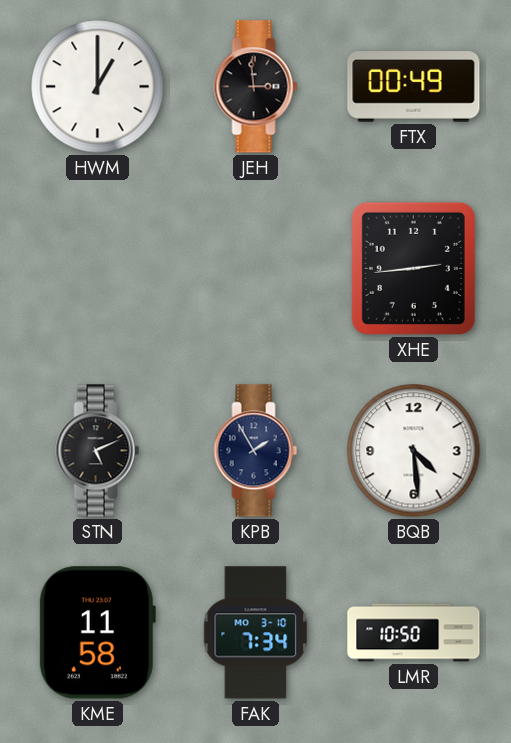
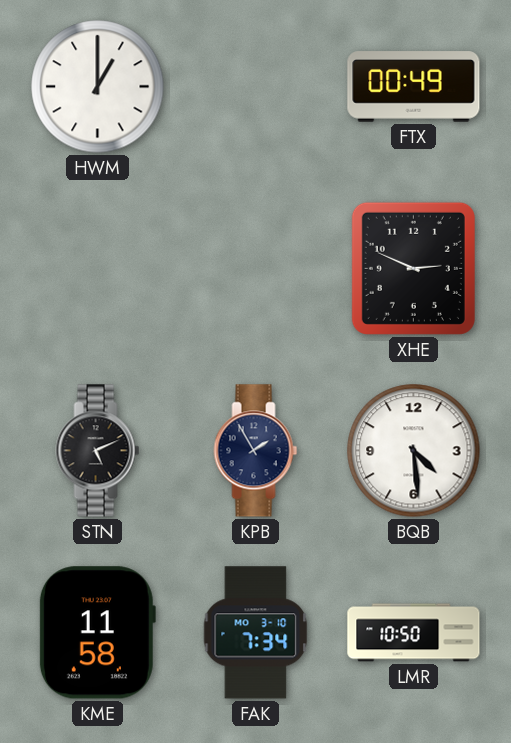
JEH: 2:59 -> none
XHE: 2:44 -> 2:49
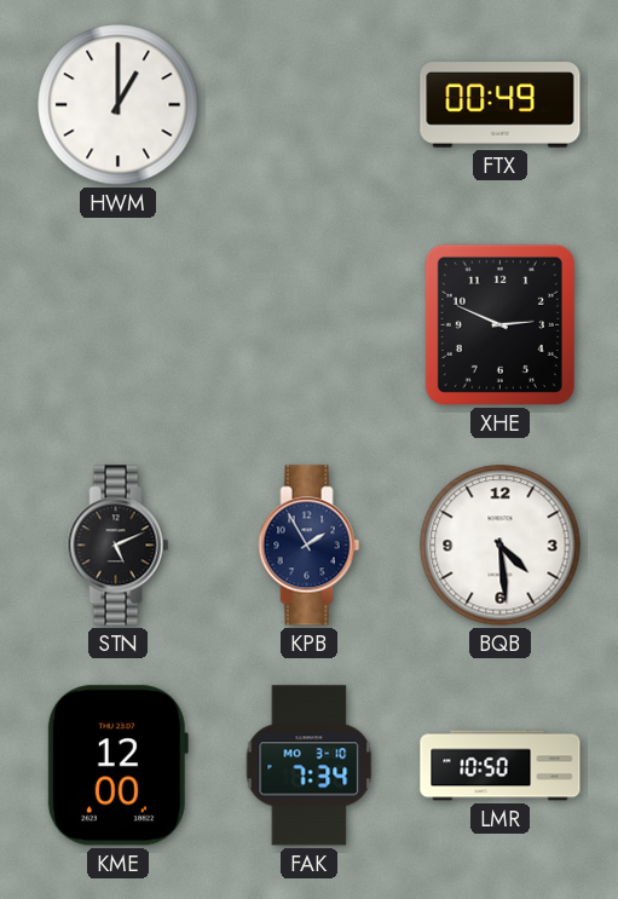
KME: 11:58 -> 12:00
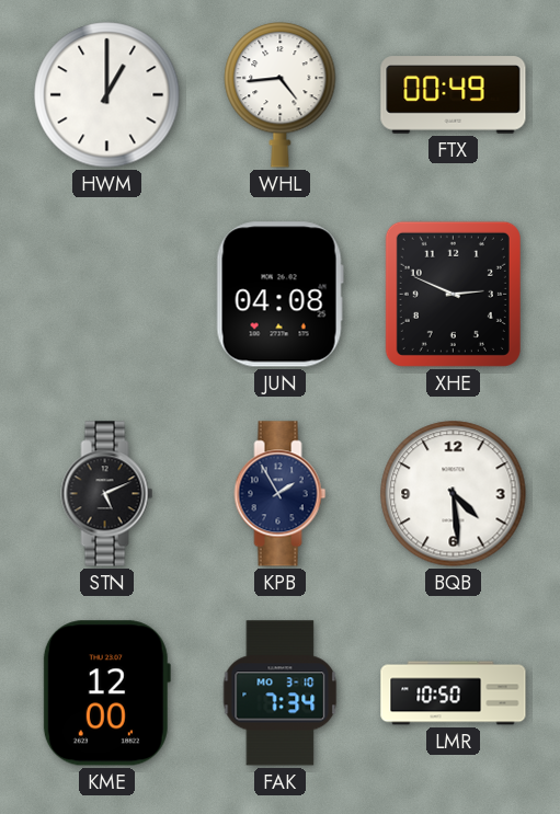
WHL: none -> 4:44
JUN: none -> 04:08
